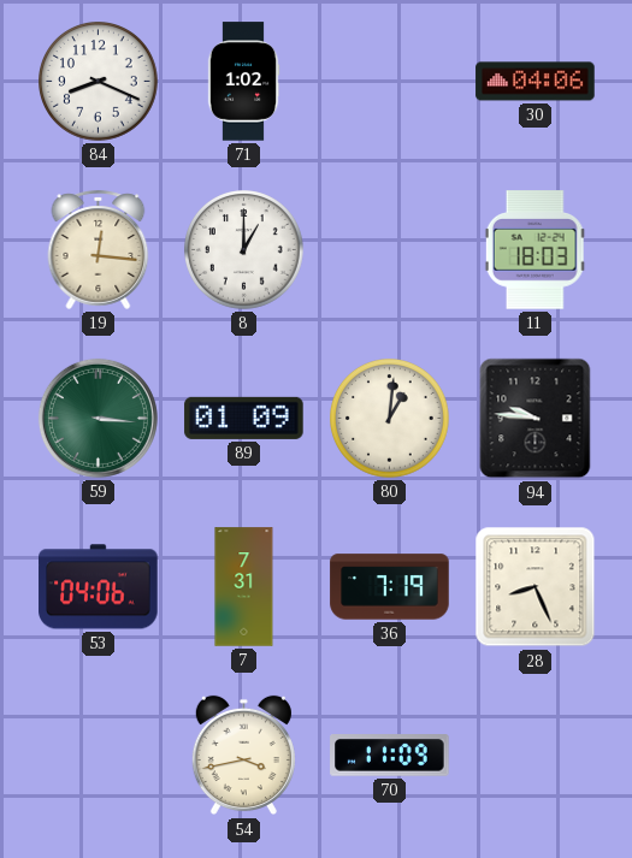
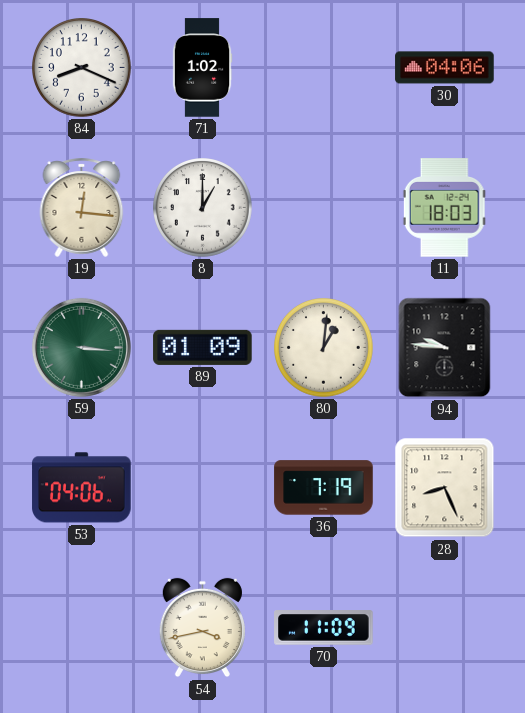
7: 7:31 -> none
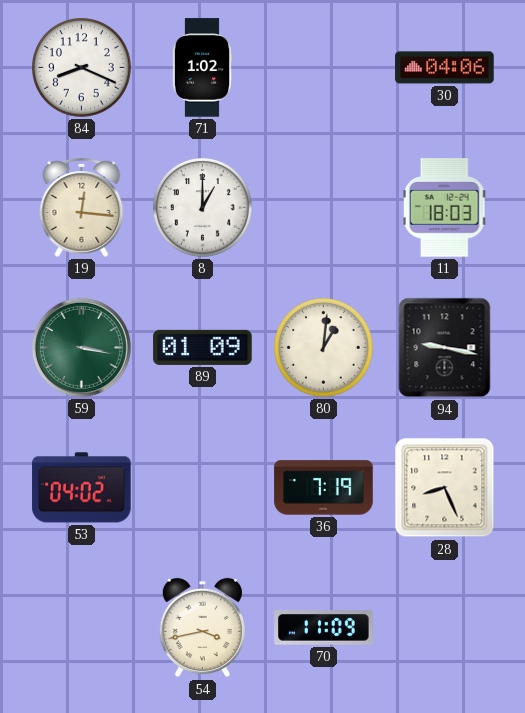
59: 3:16 -> 3:17
94: 9:46 -> 9:17
53: 04:06 -> 04:02
